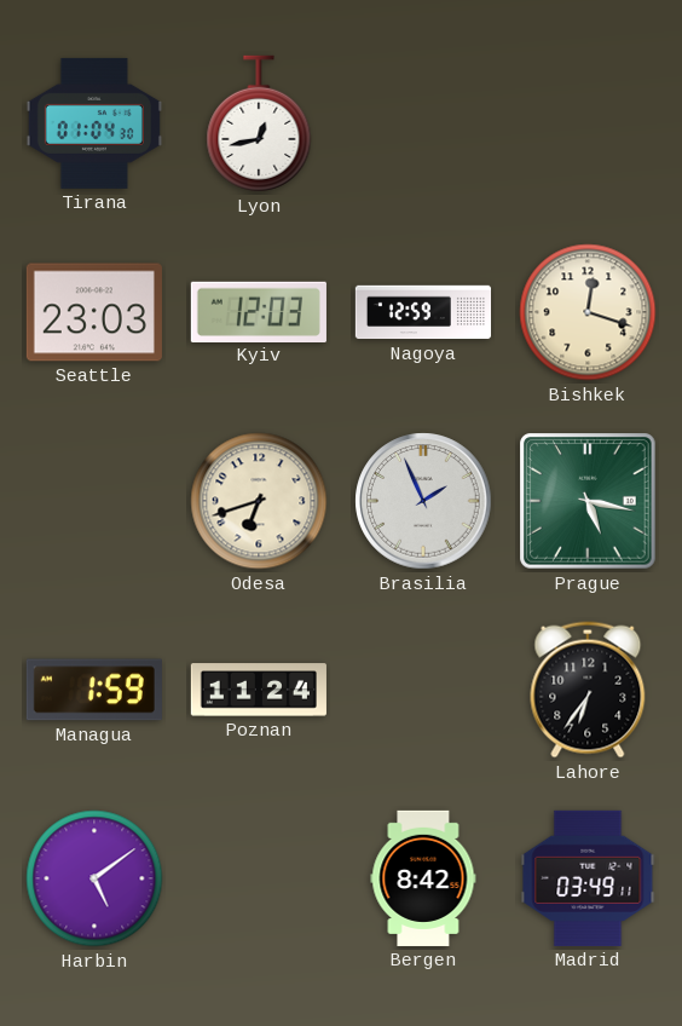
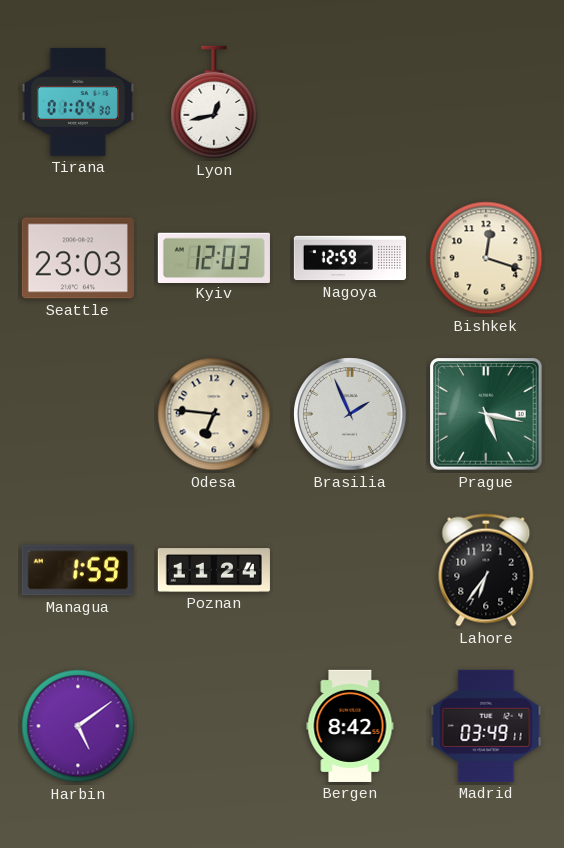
Odesa: 6:42 -> 6:46
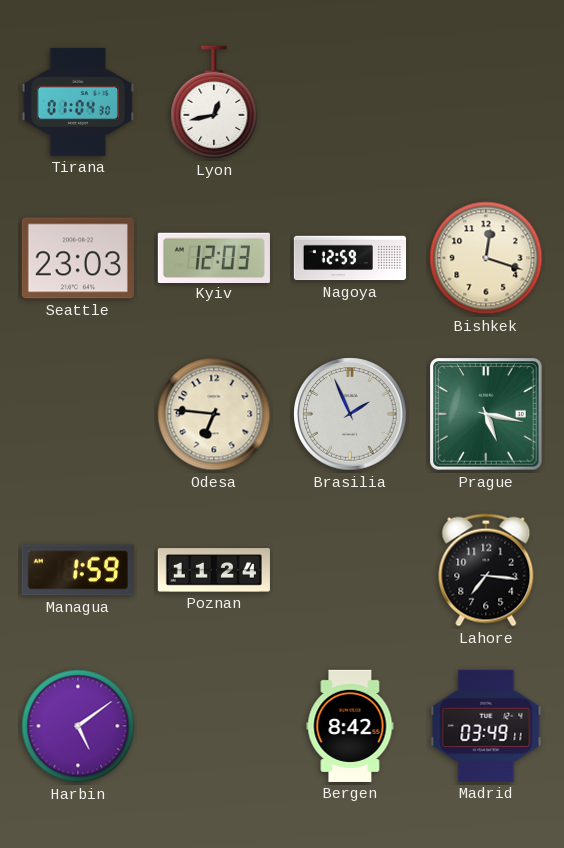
Lahore: 6:36 -> 7:16
